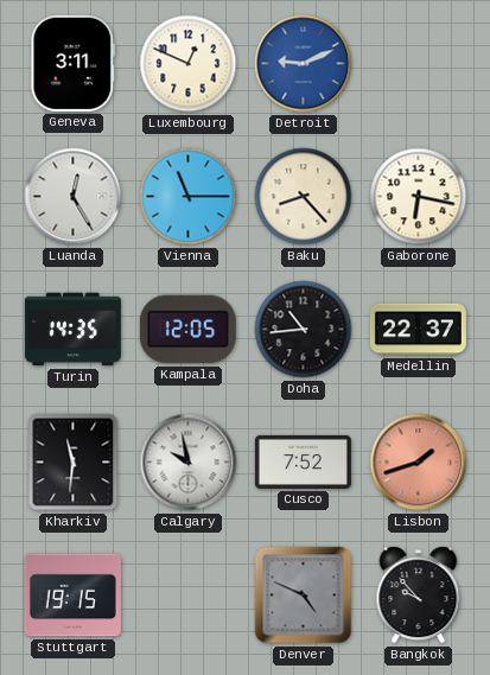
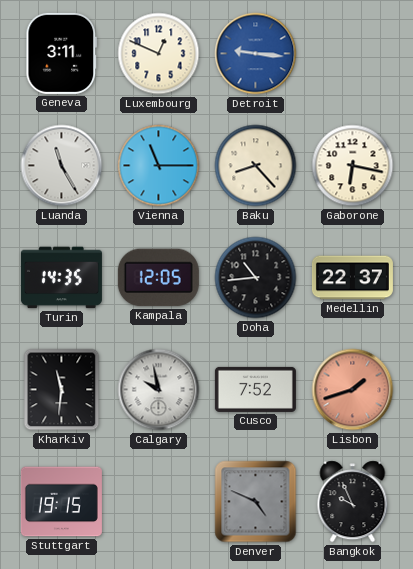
Detroit: 9:11 -> 9:16
Luanda: 12:25 -> 11:25
Bangkok: 9:53 -> 9:56
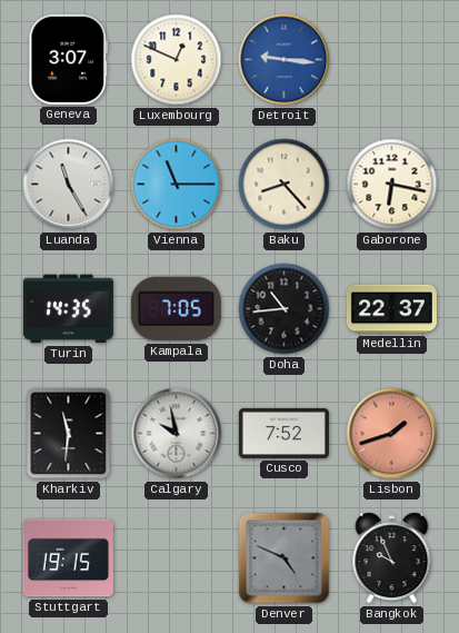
Geneva: 3:11 -> 3:07
Kampala: 12:05 -> 7:05
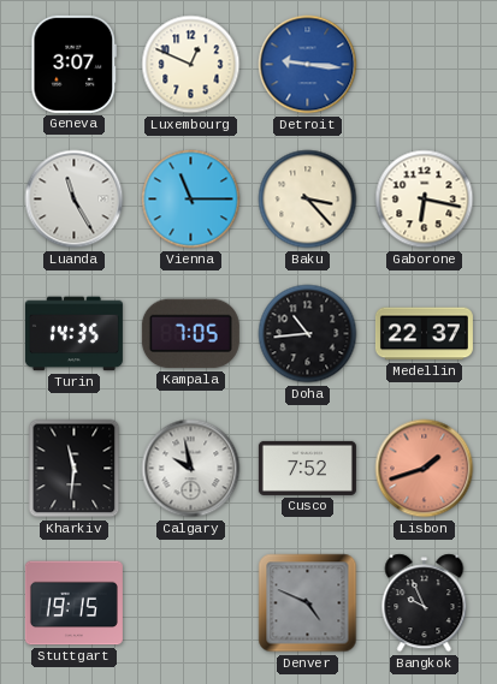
Baku: 8:23 -> 3:23
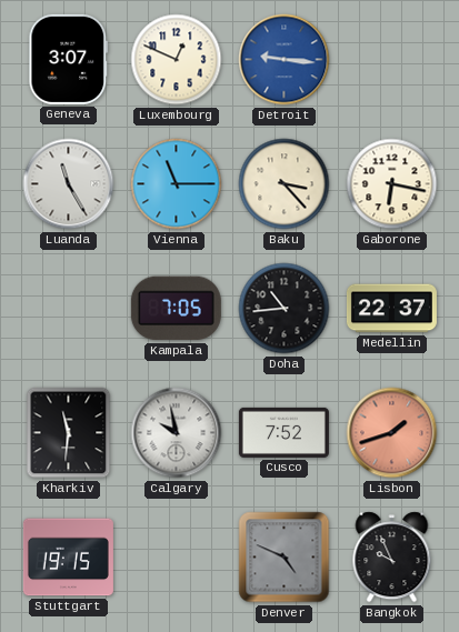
Turin: 14:35 -> none
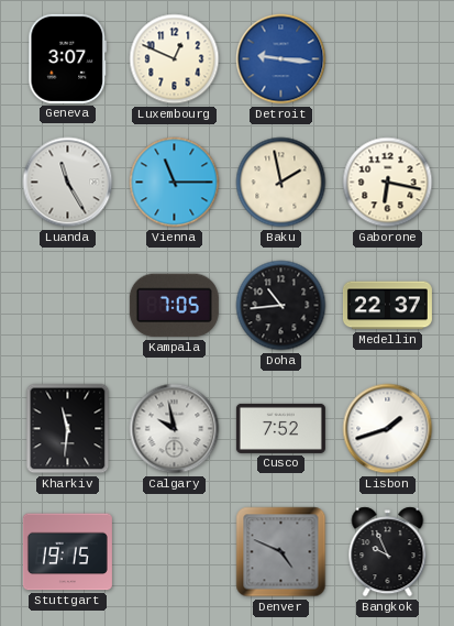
Baku: 3:23 -> 1:58
Lisbon dial: salmon -> white
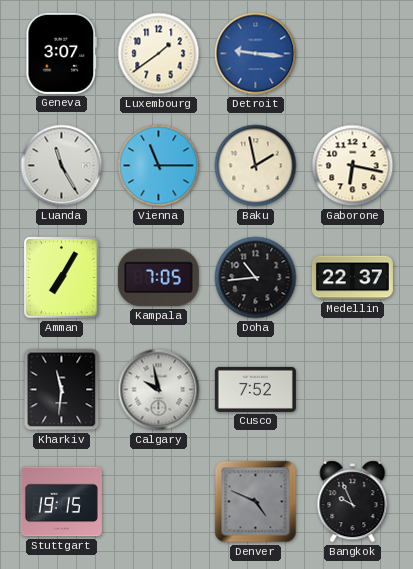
Luxembourg: 12:49 -> 1:39
Amman: none -> 7:05
Lisbon: 1:42 -> none
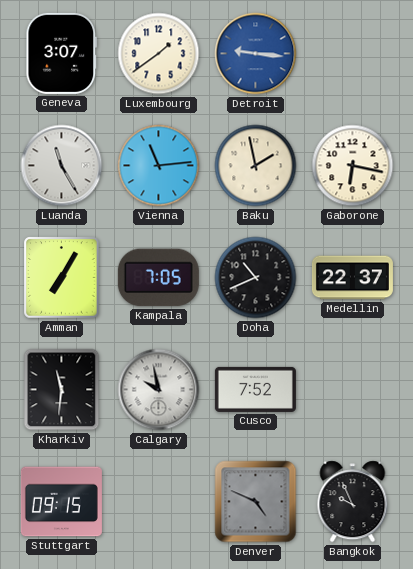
Vienna: 11:15 -> 11:14
Doha: 10:44 -> 10:41
Stuttgart: 19:15 -> 09:15
